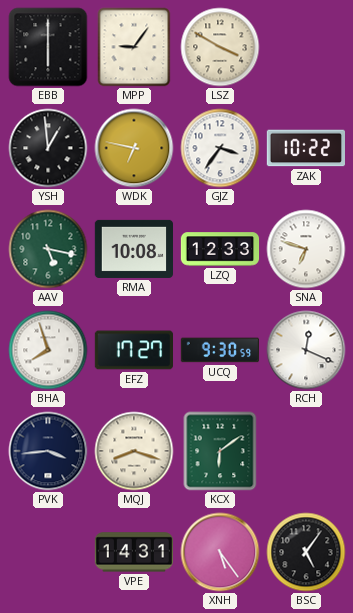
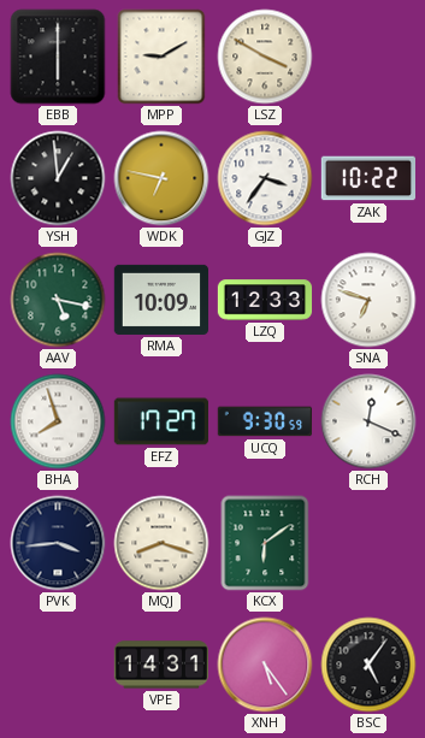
MPP: 9:06 -> 9:10
RMA: 10:08 -> 10:09
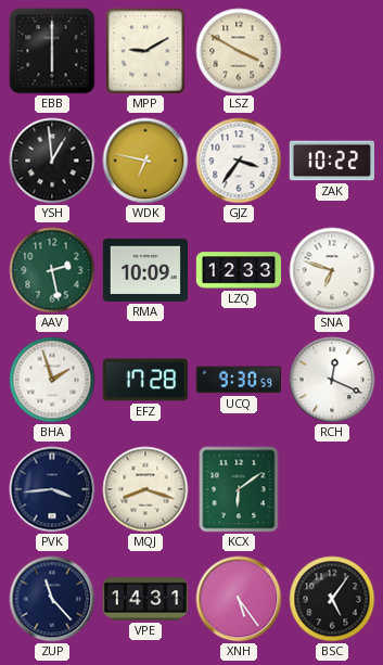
AAV: 5:17 -> 2:28
BHA: 7:57 -> 1:57
EFZ: 17:27 -> 17:28
ZUP: none -> 11:23
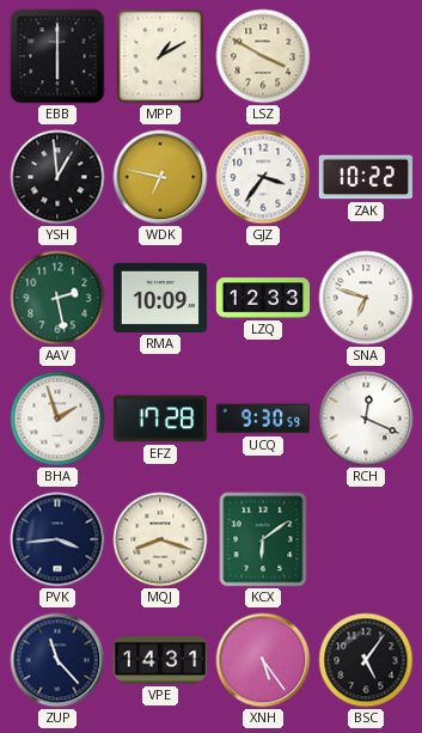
MPP: 9:10 -> 1:10
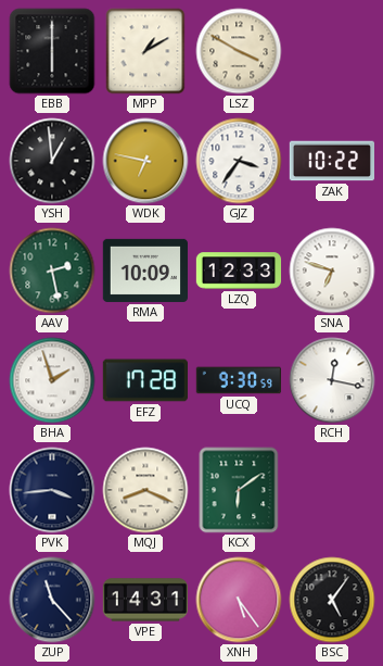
RCH: 12:19 -> 12:17
MQJ: 8:18 -> 8:19
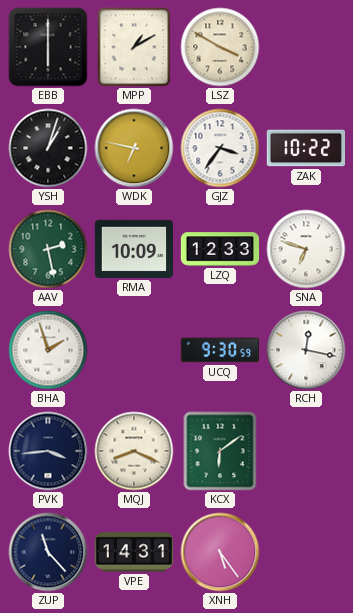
YSH: 12:59 -> 1:03
EFZ: 17:28 -> none
BSC: 5:06 -> none
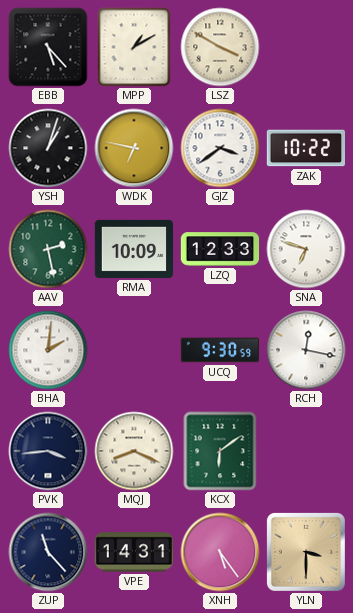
EBB: 6:00 -> 5:23
GJZ: 3:36 -> 3:39
BHA: 1:57 -> 2:01
YLN: none -> 3:30
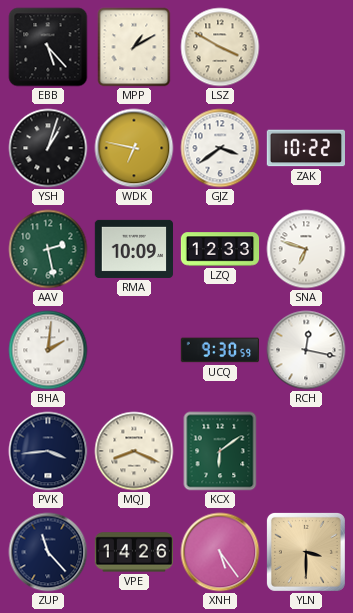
VPE: 14:31 -> 14:26
